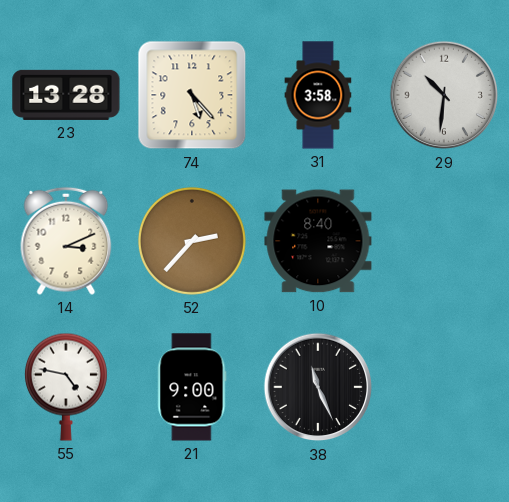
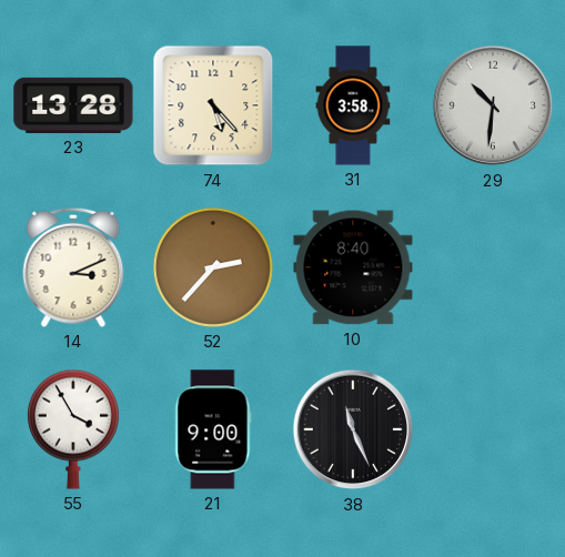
55: 4:47 -> 3:55
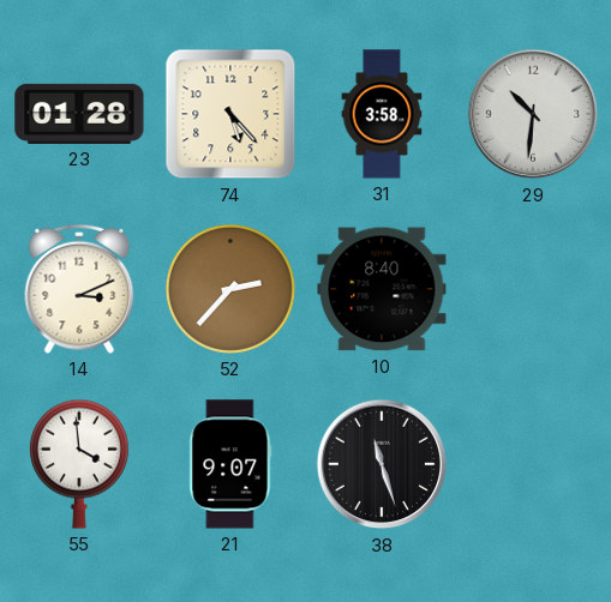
23: 13:28 -> 01:28
55: 3:55 -> 3:59
21: 9:00 -> 9:07
38: 11:26 -> 11:27
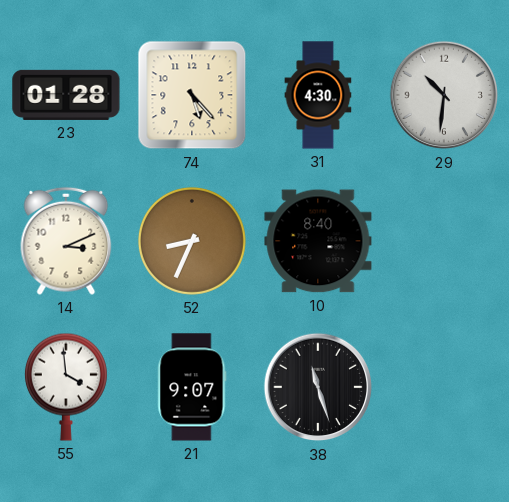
31: 3:58 -> 4:30
52: 2:37 -> 8:34
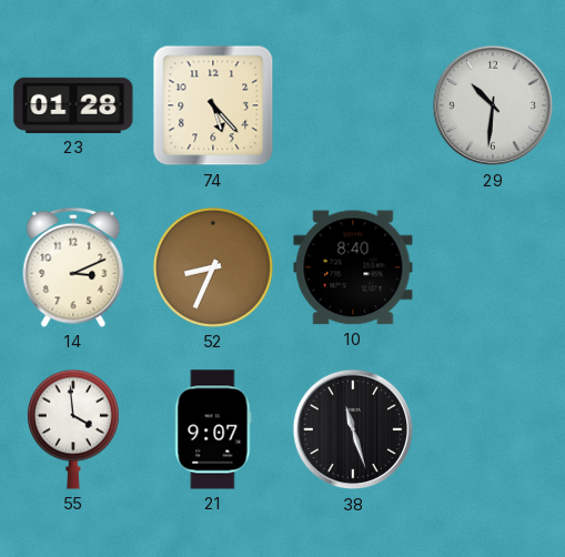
31: 4:30 -> none
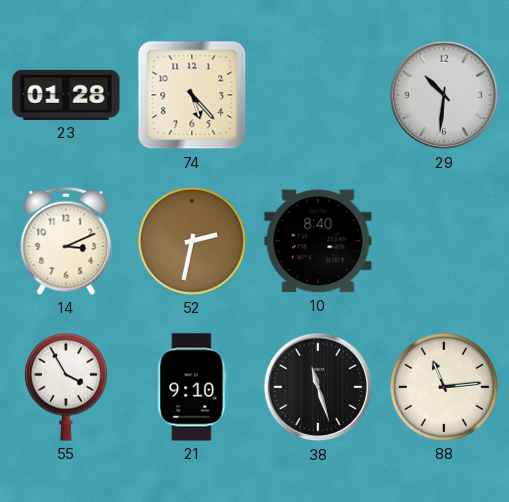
52: 8:34 -> 2:32
55: 3:59 -> 3:55
21: 9:07 -> 9:10
88: none -> 11:14
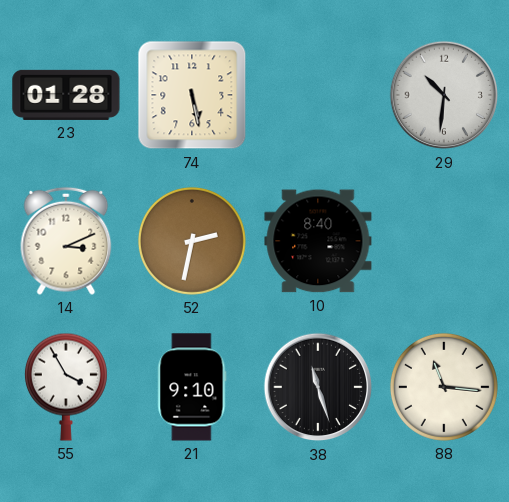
74: 5:23 -> 5:28
88: 11:14 -> 11:16
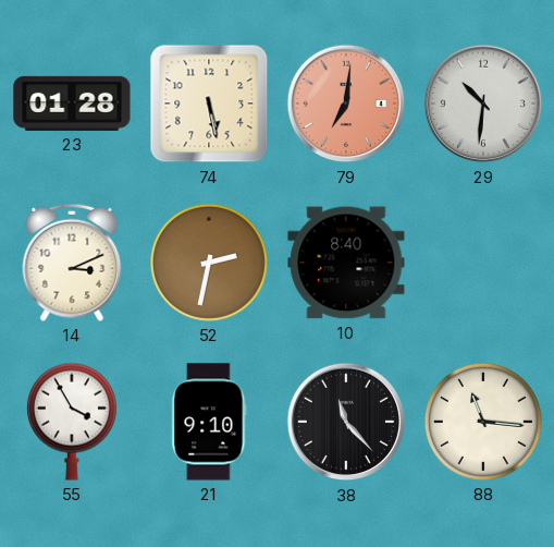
79: none -> 7:01
38: 11:27 -> 11:23
